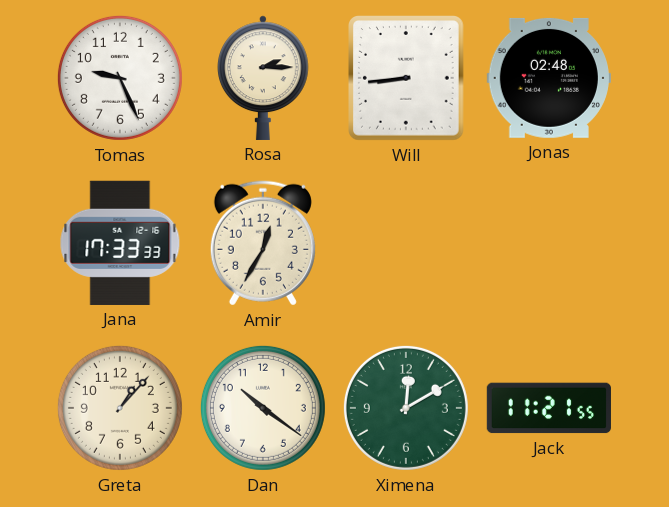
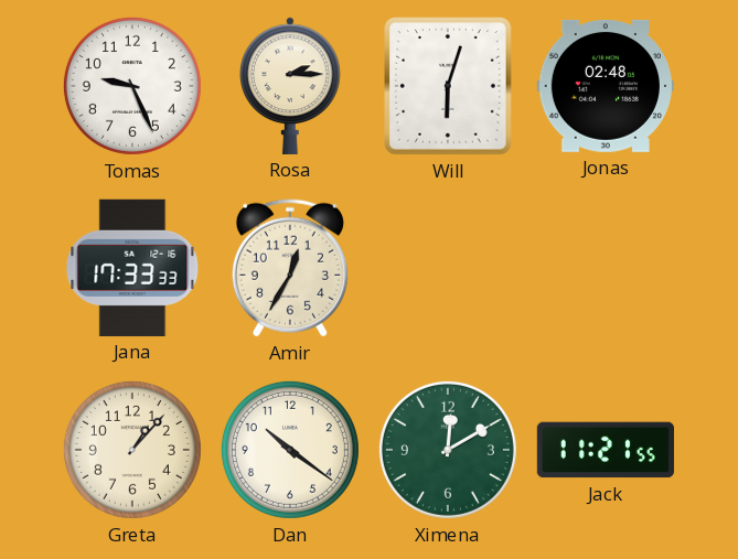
Will: 8:44 -> 6:03
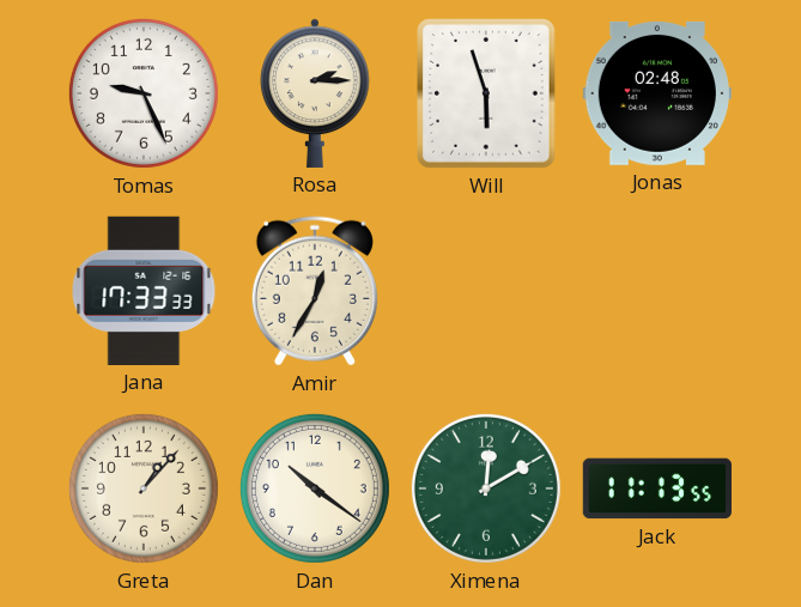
Will: 6:03 -> 5:57
Jack: 11:21 -> 11:13
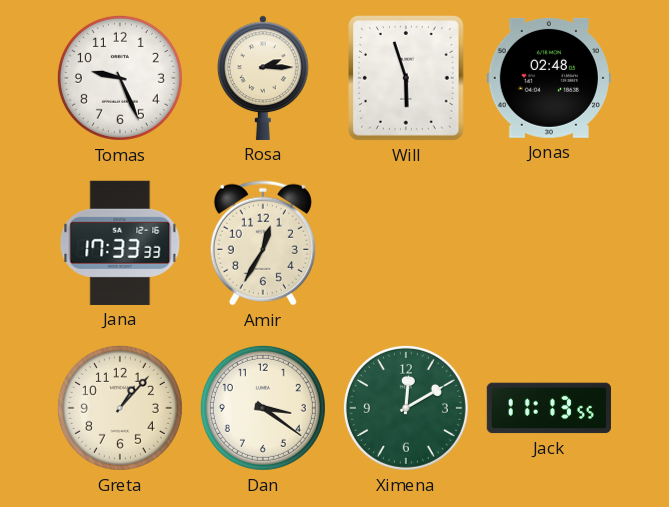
Dan: 10:21 -> 3:21
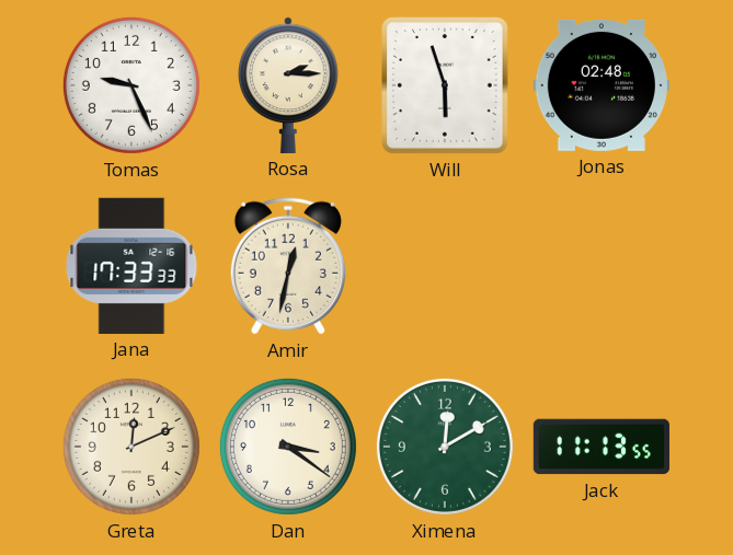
Amir: 12:35 -> 12:32
Greta: 1:07 -> 12:11
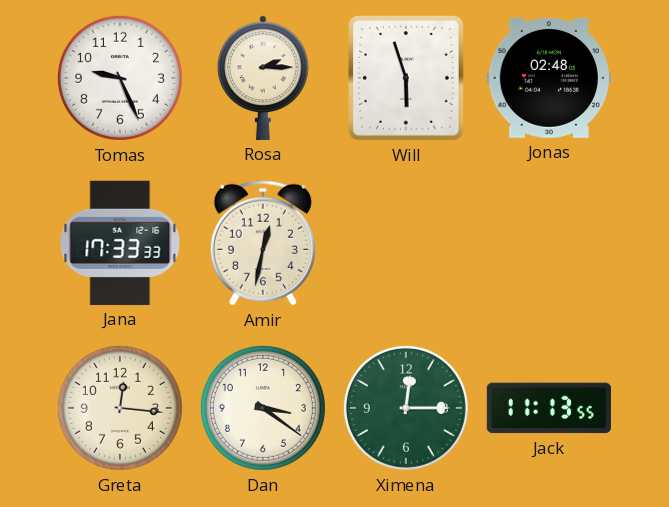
Greta: 12:11 -> 12:16
Ximena: 12:10 -> 12:15
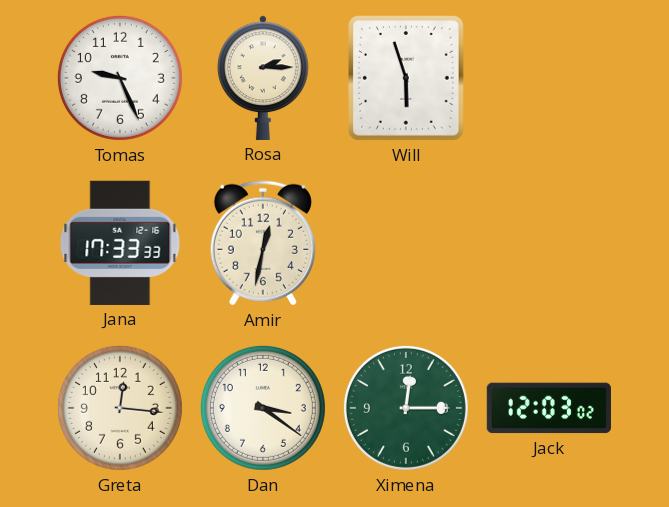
Jonas: 02:48 -> none
Jack: 11:13 -> 12:03
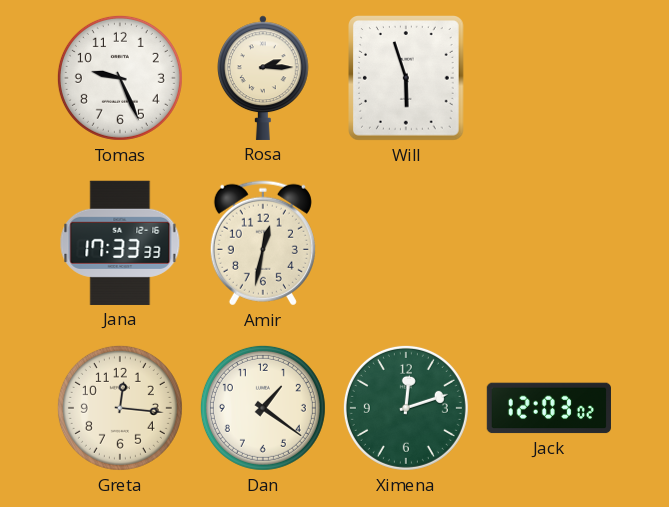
Dan: 3:21 -> 1:21
Ximena: 12:15 -> 12:12
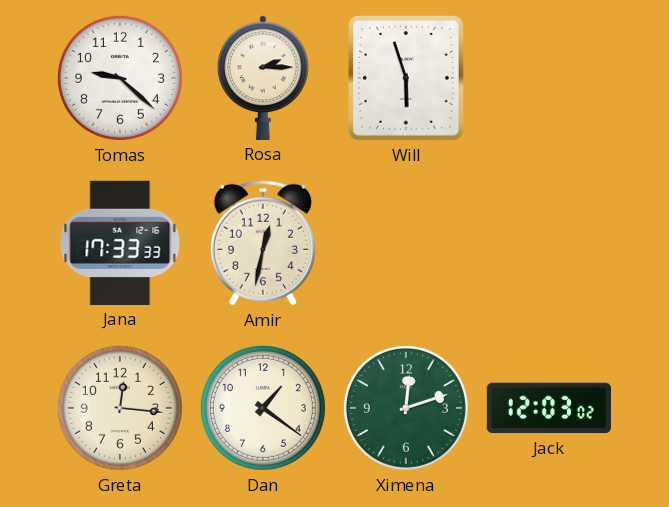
Tomas: 9:26 -> 9:22
